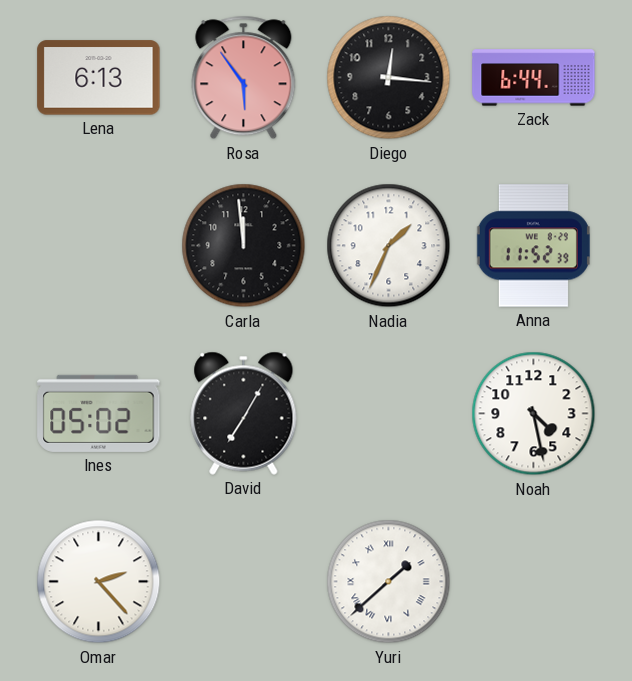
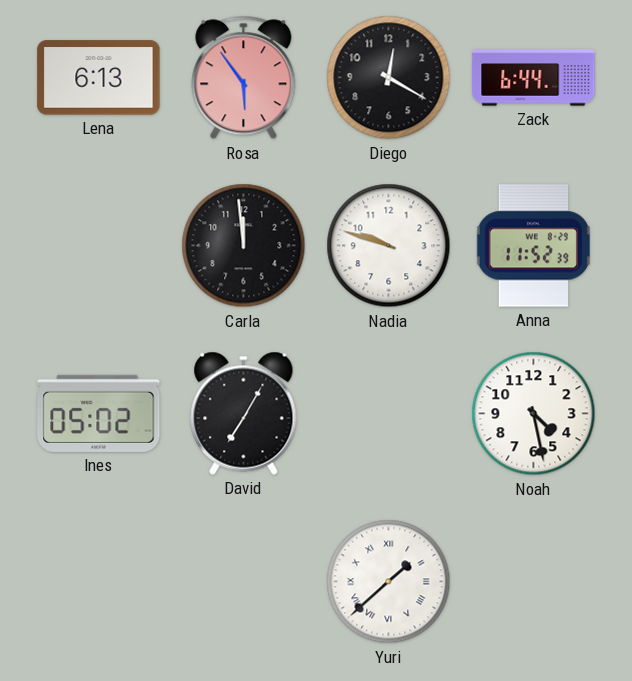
Diego: 12:16 -> 12:20
Nadia: 1:34 -> 9:48
Omar: 2:23 -> none
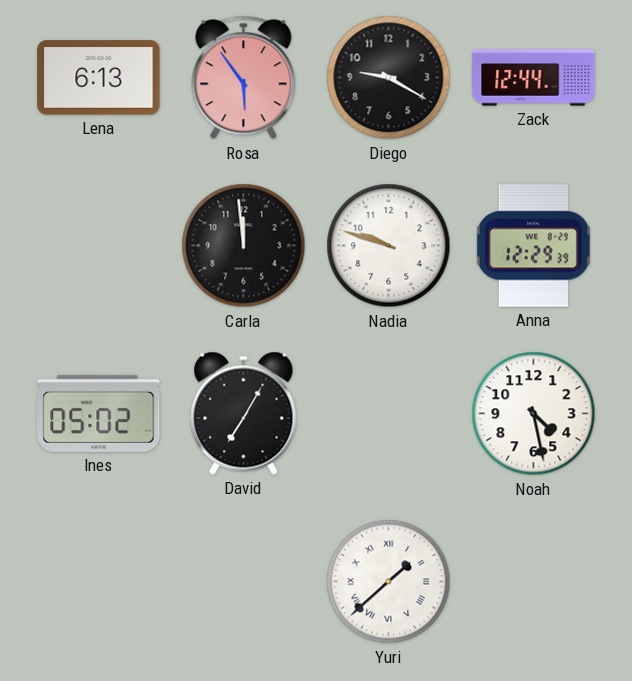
Diego: 12:20 -> 9:20
Zack: 6:44 -> 12:44
Anna: 11:52 -> 12:29
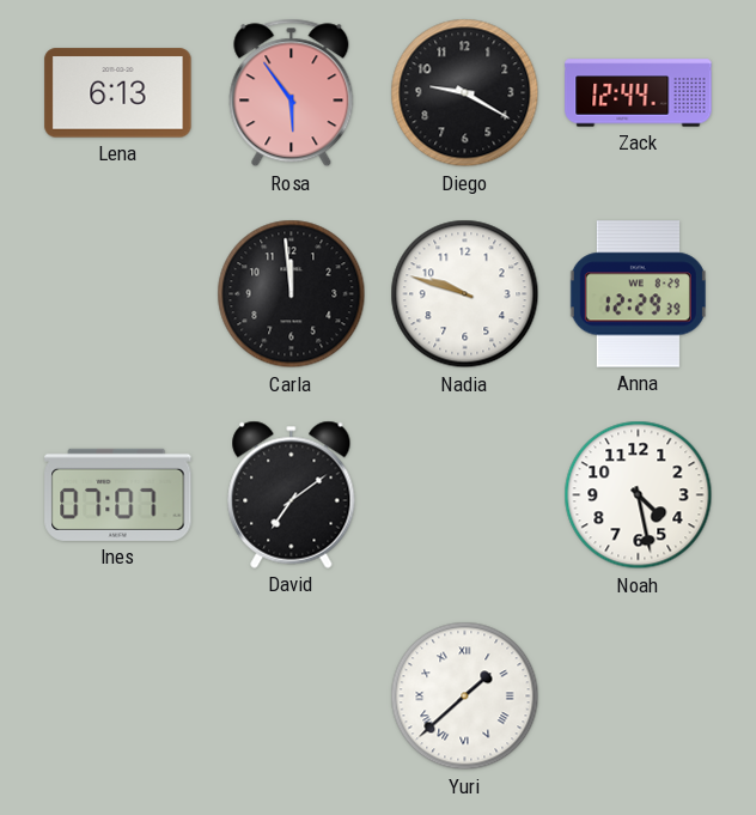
Ines: 05:02 -> 07:07
David: 7:05 -> 7:09
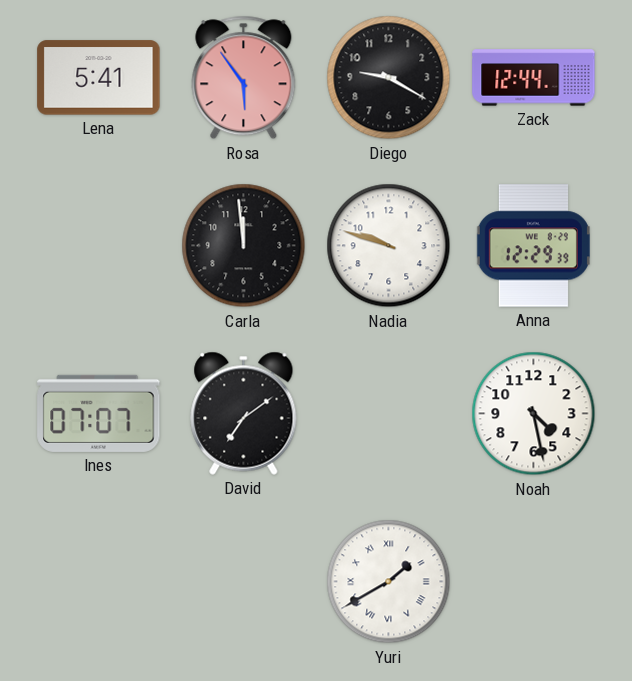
Lena: 6:13 -> 5:41
Yuri: 1:38 -> 1:40
